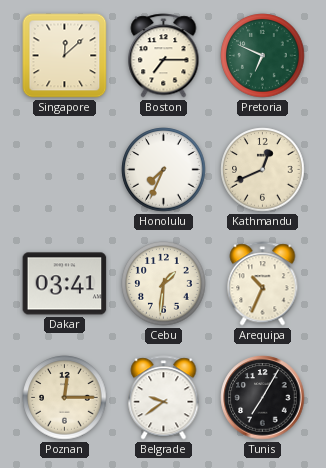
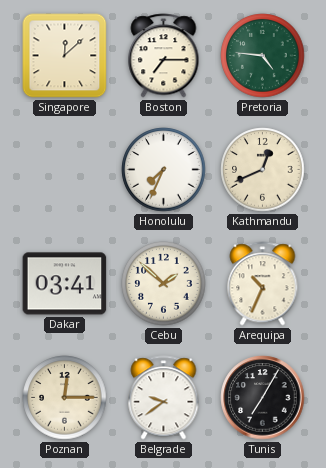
Pretoria: 6:49 -> 4:46
Cebu: 1:31 -> 1:52
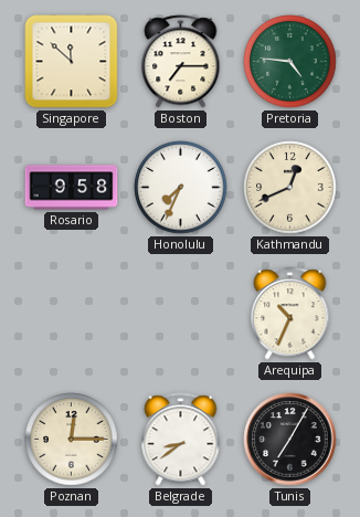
Singapore: 12:08 -> 11:52
Rosario: none -> 9:58
Dakar: 03:41 -> none
Cebu: 1:52 -> none
Belgrade: 9:39 -> 8:39
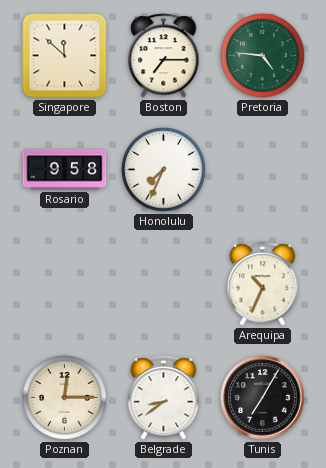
Kathmandu: 12:41 -> none
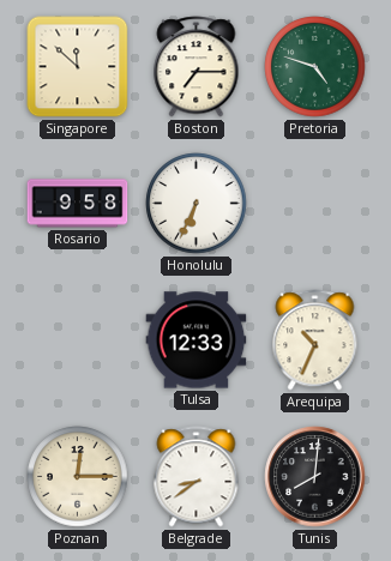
Pretoria: 4:46 -> 4:48
Honolulu: 7:34 -> 6:34
Tulsa: none -> 12:33
Tunis: 7:05 -> 8:01
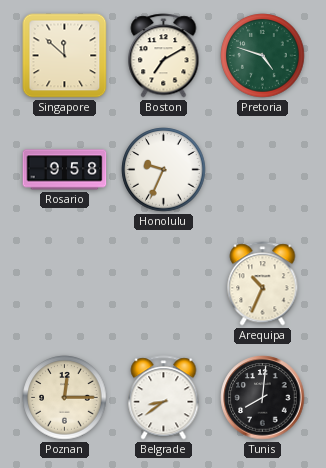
Boston: 7:15 -> 7:10
Honolulu: 6:34 -> 9:34
Tulsa: 12:33 -> none
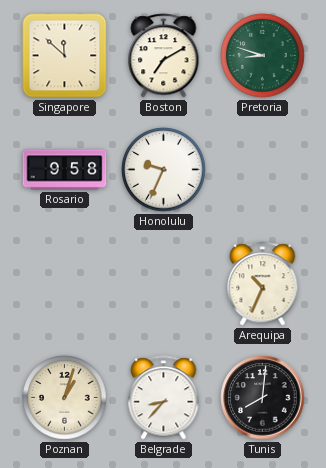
Pretoria: 4:48 -> 8:48
Poznan: 12:15 -> 1:03
Belgrade: 8:39 -> 8:37
